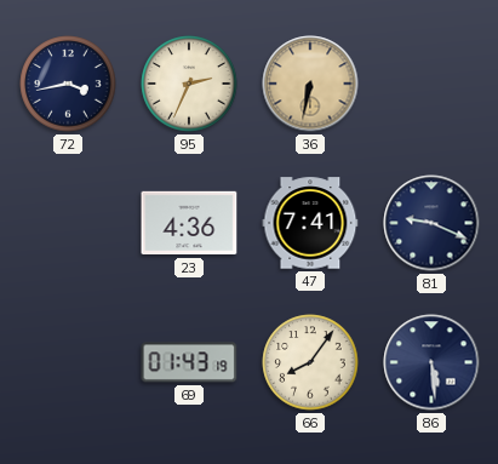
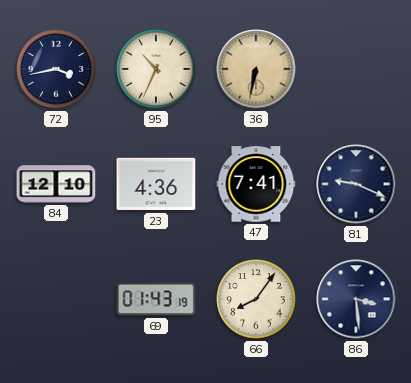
95: 2:34 -> 10:34
84: none -> 12:10
86: 5:29 -> 3:29
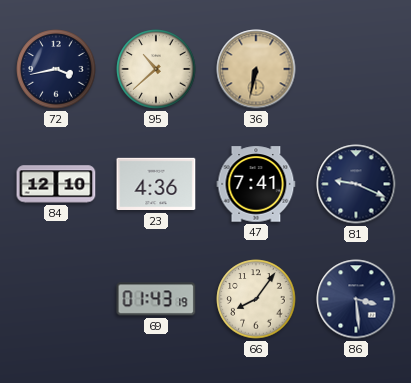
95: 10:34 -> 10:38
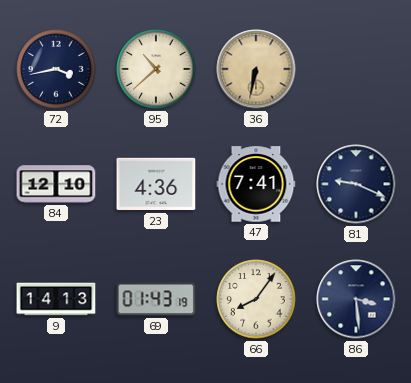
9: none -> 14:13
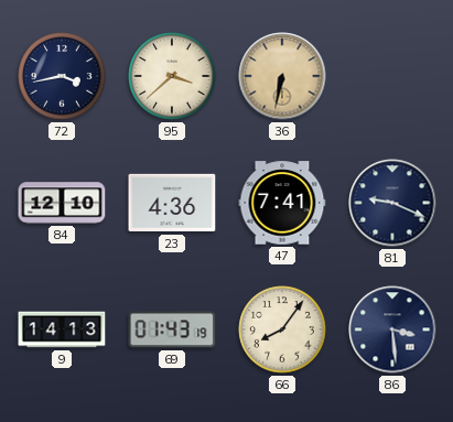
95: 10:38 -> 3:38
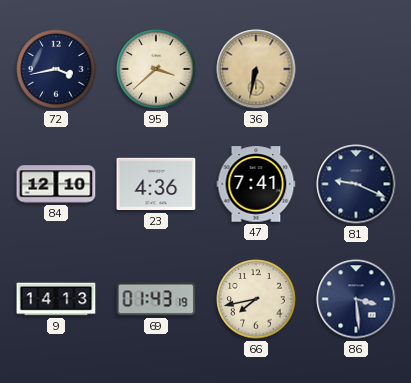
66: 8:06 -> 7:43
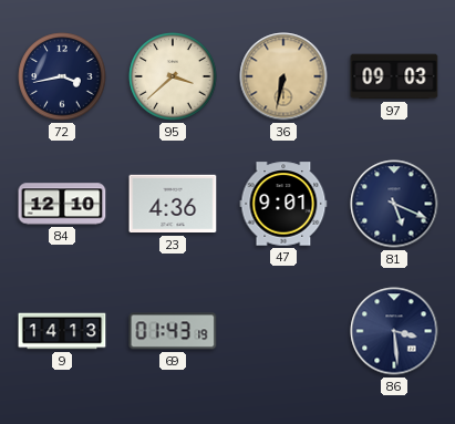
97: none -> 09:03
47: 7:41 -> 9:01
81: 9:19 -> 5:19
66: 7:43 -> none
